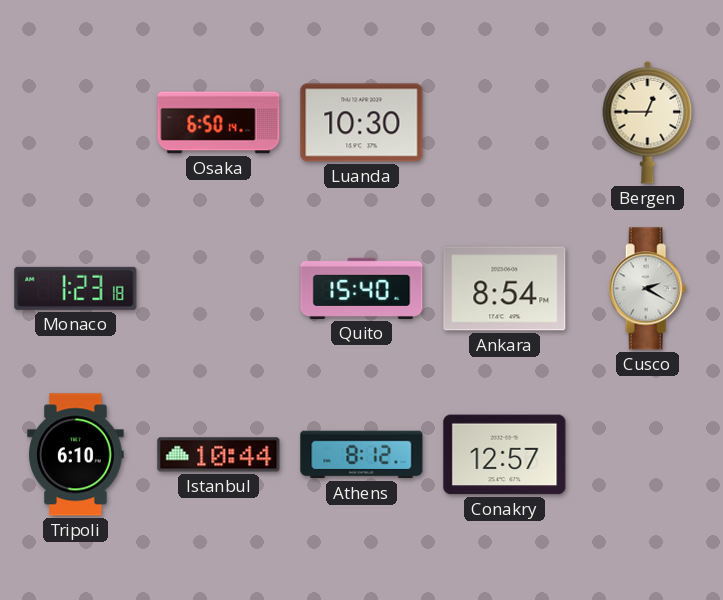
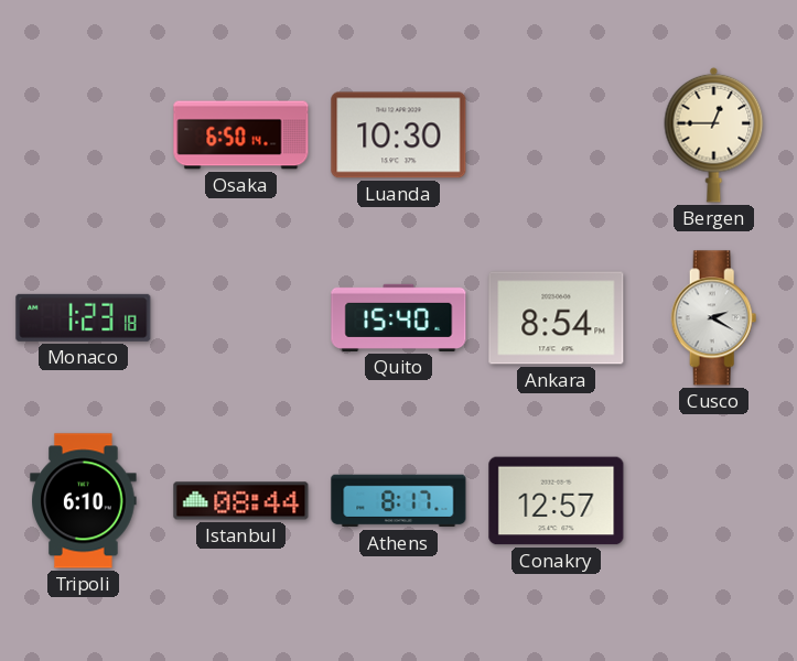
Istanbul: 10:44 -> 08:44
Athens: 8:12 -> 8:17
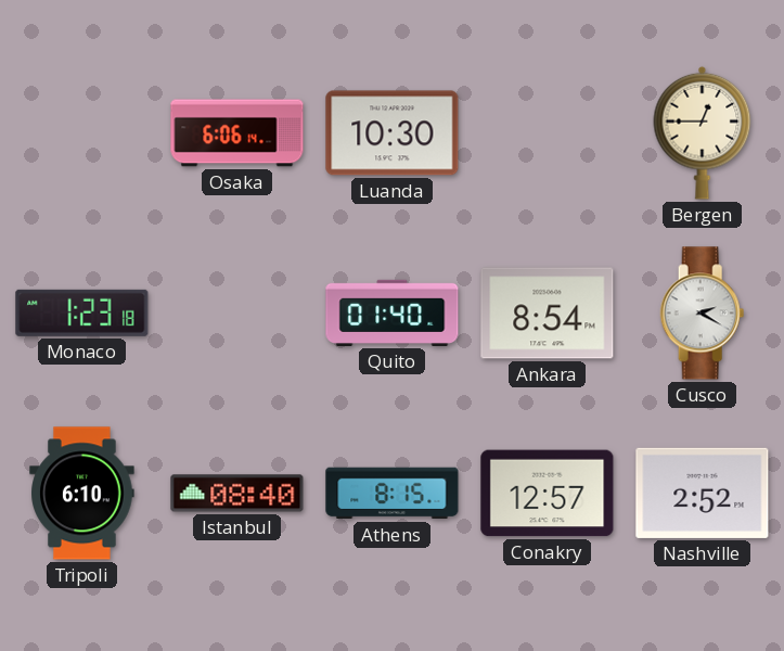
Osaka: 6:50 -> 6:06
Quito: 15:40 -> 01:40
Istanbul: 08:44 -> 08:40
Athens: 8:17 -> 8:15
Nashville: none -> 2:52
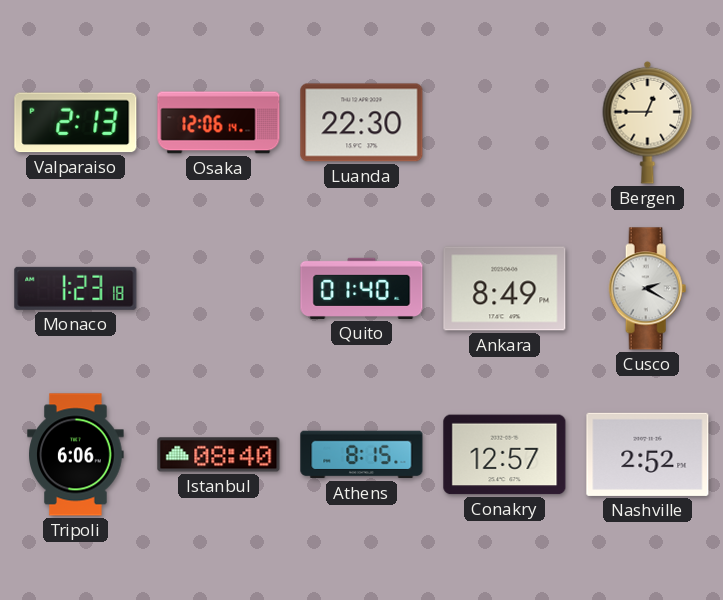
Valparaiso: none -> 2:13
Osaka: 6:06 -> 12:06
Luanda: 10:30 -> 22:30
Ankara: 8:54 -> 8:49
Tripoli: 6:10 -> 6:06
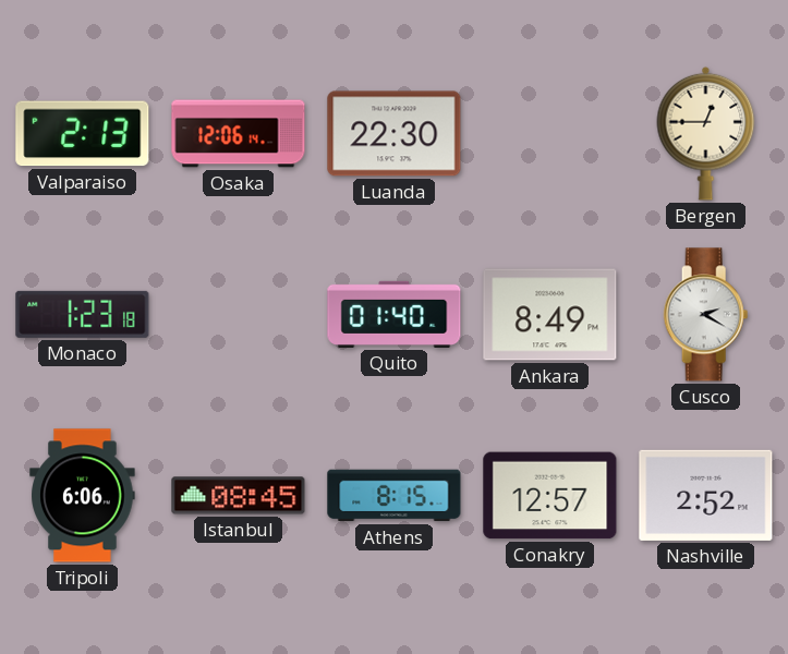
Istanbul: 08:40 -> 08:45
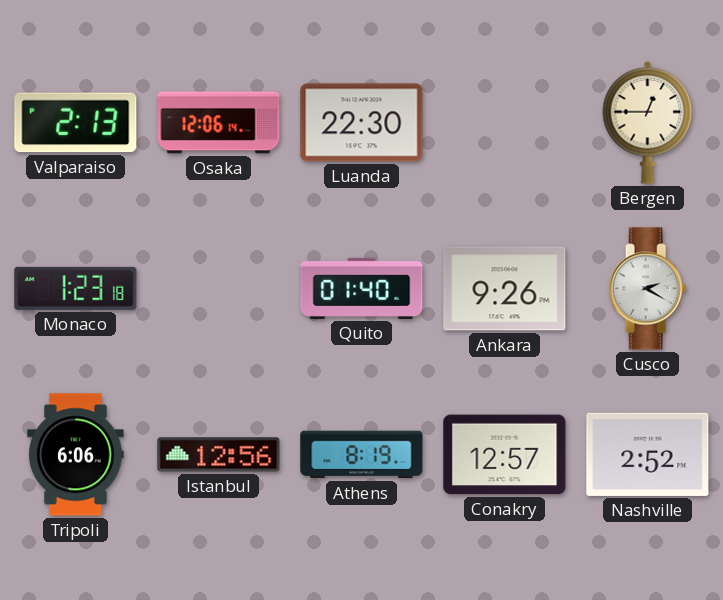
Ankara: 8:49 -> 9:26
Istanbul: 08:45 -> 12:56
Athens: 8:15 -> 8:19
